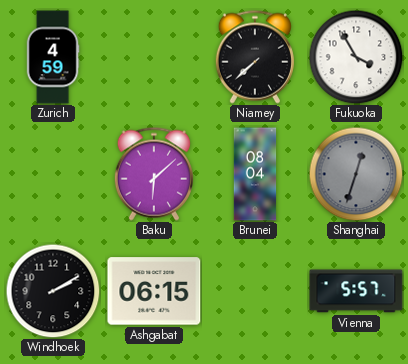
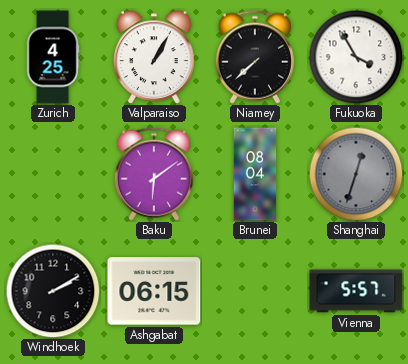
Zurich: 4:59 -> 4:25
Valparaiso: none -> 1:05
Baku: 6:08 -> 6:09
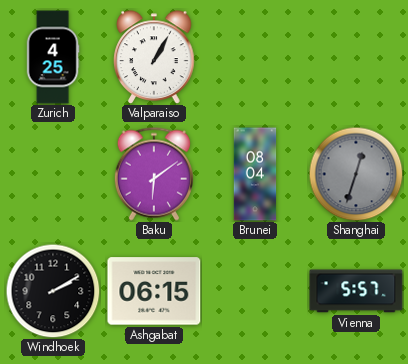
Niamey: 7:38 -> none
Fukuoka: 3:55 -> none
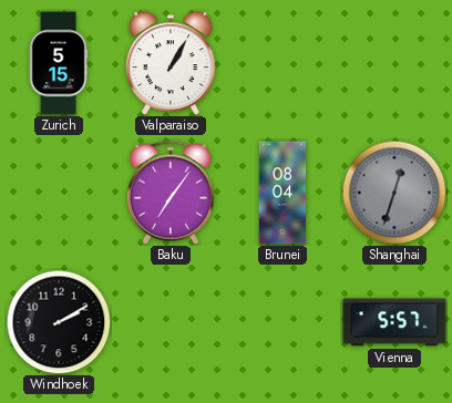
Zurich: 4:25 -> 5:15
Baku: 6:09 -> 7:06
Ashgabat: 06:15 -> none
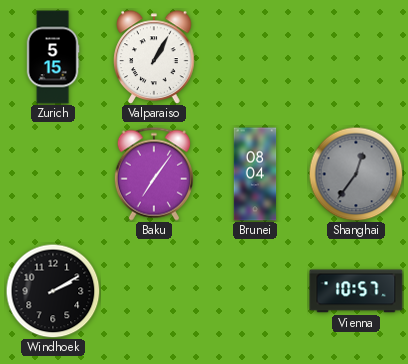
Shanghai: 12:33 -> 12:36
Vienna: 5:57 -> 10:57
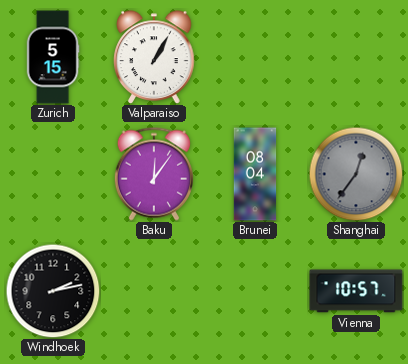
Baku: 7:06 -> 12:06
Windhoek: 2:10 -> 2:13
